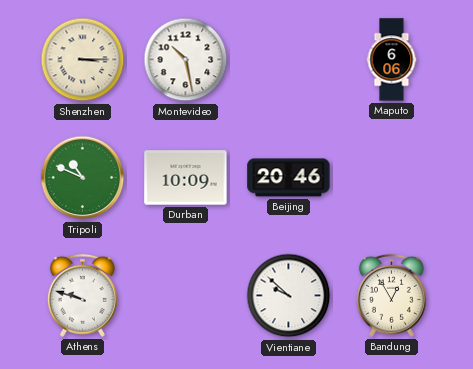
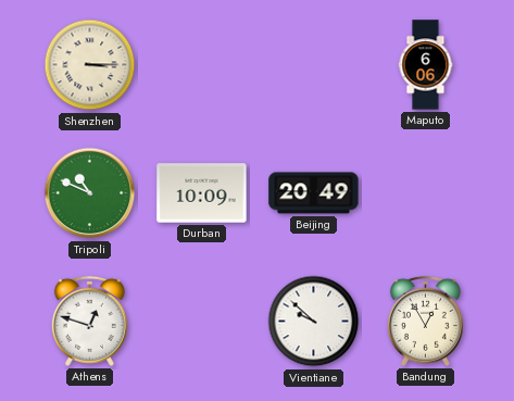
Montevideo: 10:28 -> none
Beijing: 20:46 -> 20:49
Athens: 9:48 -> 12:48
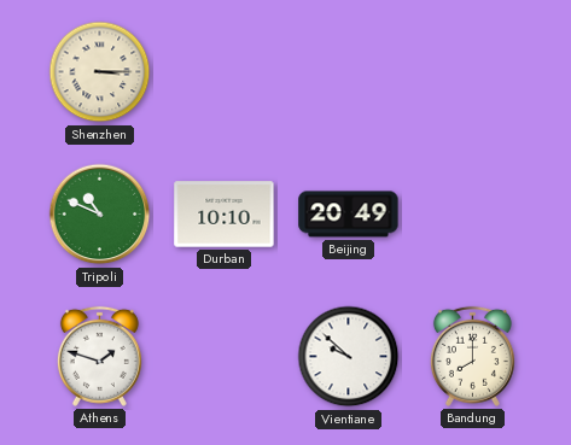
Maputo: 6:06 -> none
Durban: 10:09 -> 10:10
Athens: 12:48 -> 1:48
Bandung: 12:55 -> 8:00
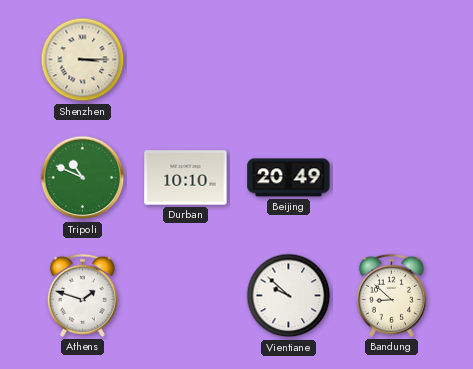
Bandung: 8:00 -> 8:52
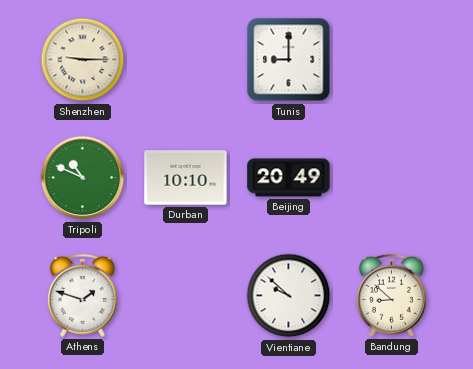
Shenzhen: 3:15 -> 9:15
Tunis: none -> 9:00
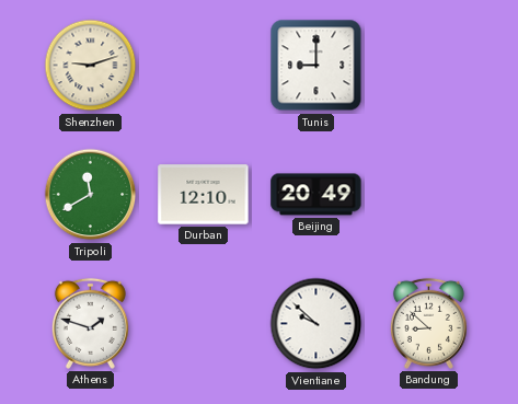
Shenzhen: 9:15 -> 9:12
Tripoli: 10:49 -> 11:40
Durban: 10:10 -> 12:10
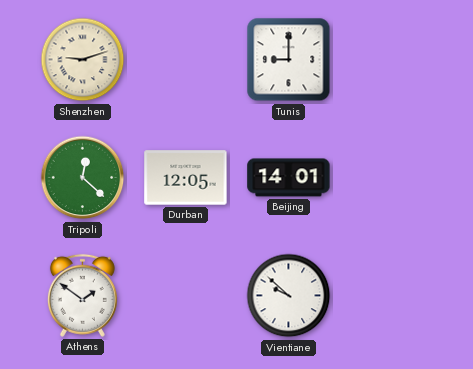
Tripoli: 11:40 -> 12:22
Durban: 12:10 -> 12:05
Beijing: 20:49 -> 14:01
Athens: 1:48 -> 1:51
Bandung: 8:52 -> none
